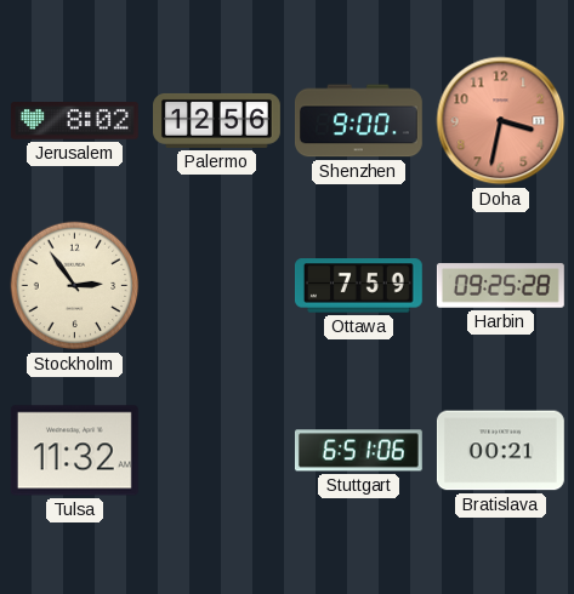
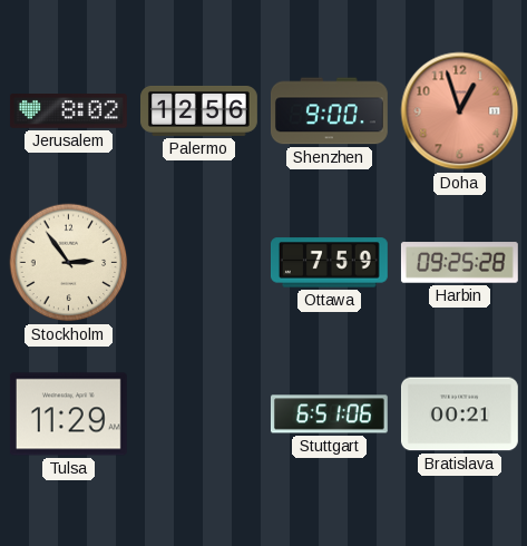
Doha: 3:32 -> 12:57
Tulsa: 11:32 -> 11:29
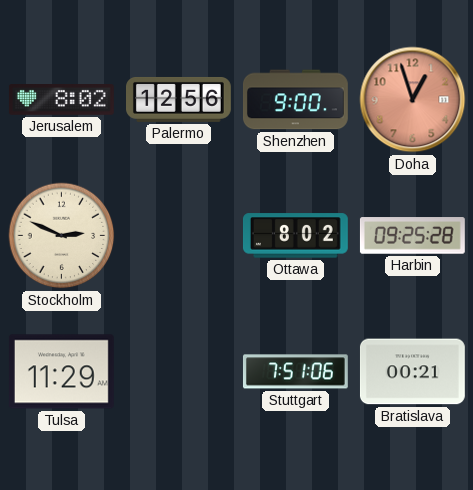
Stockholm: 2:54 -> 2:49
Ottawa: 7:59 -> 8:02
Stuttgart: 6:51 -> 7:51
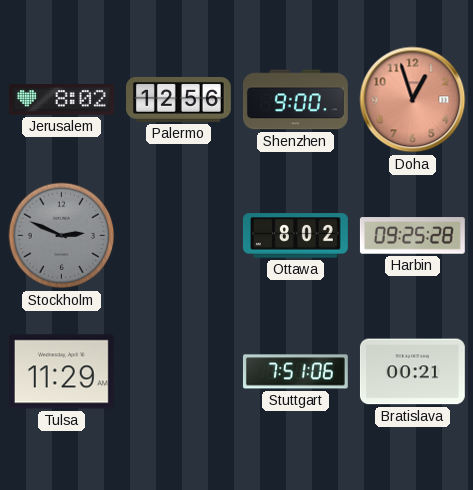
Stockholm dial: cream -> grey
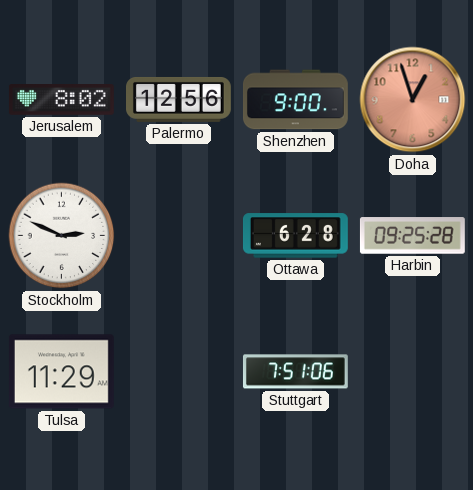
Stockholm dial: grey -> white
Ottawa: 8:02 -> 6:28
Bratislava: 00:21 -> none
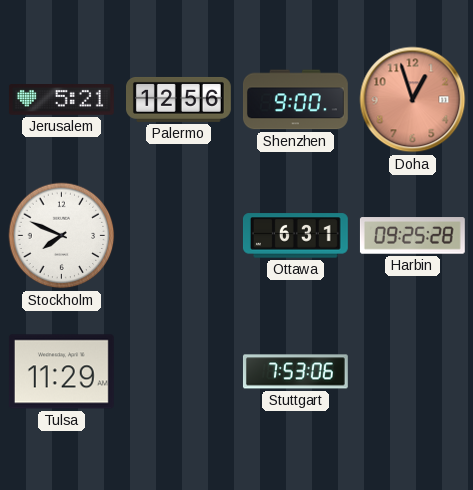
Jerusalem: 8:02 -> 5:21
Stockholm: 2:49 -> 7:49
Ottawa: 6:28 -> 6:31
Stuttgart: 7:51 -> 7:53
